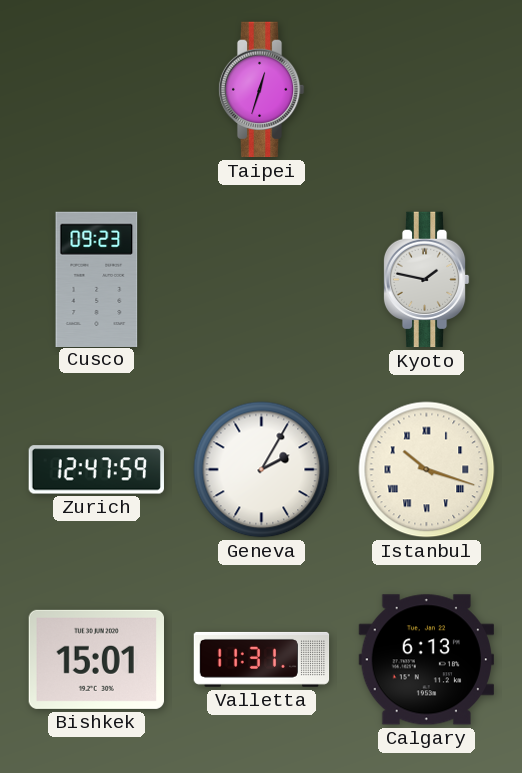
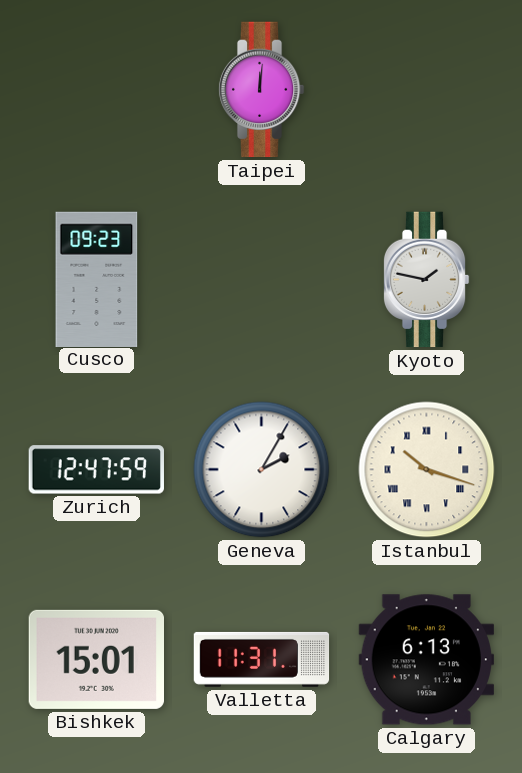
Taipei: 12:33 -> 12:01
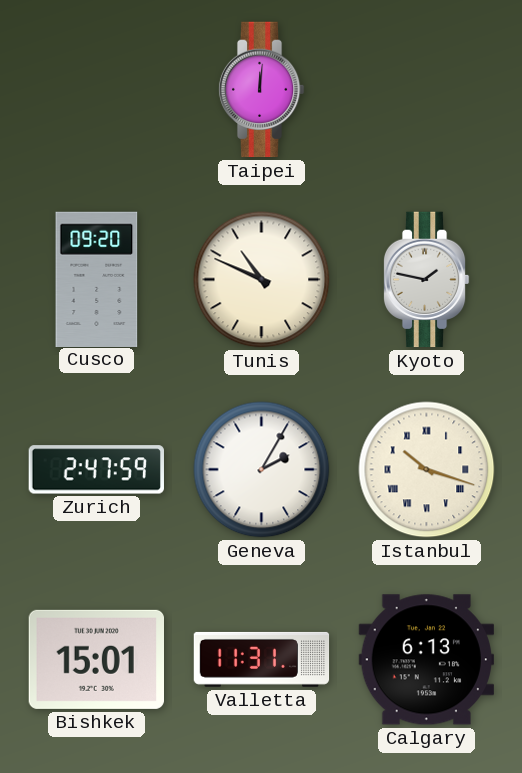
Cusco: 09:23 -> 09:20
Tunis: none -> 10:49
Zurich: 12:47 -> 2:47
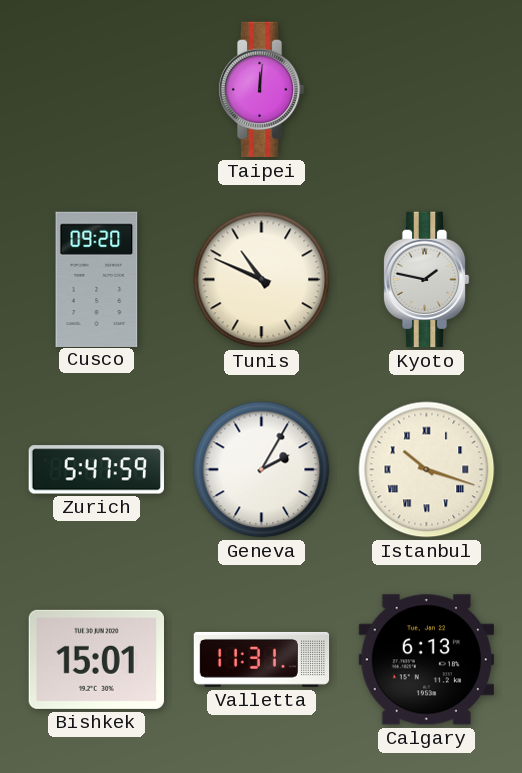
Zurich: 2:47 -> 5:47
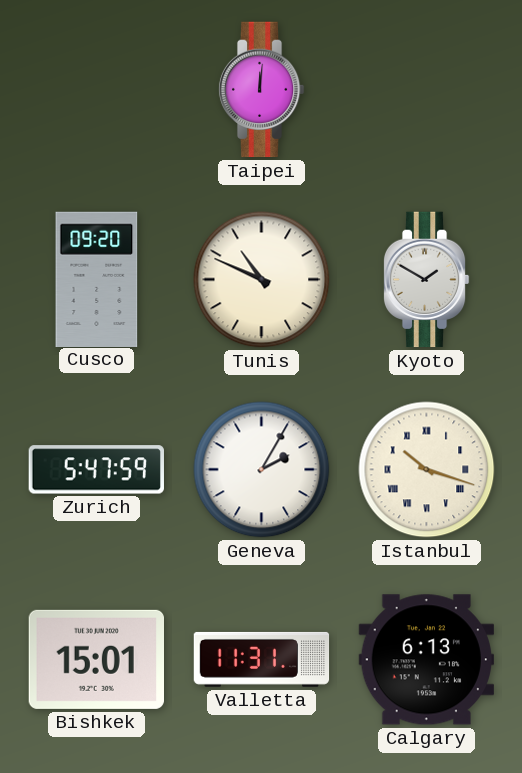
Kyoto: 1:47 -> 1:50
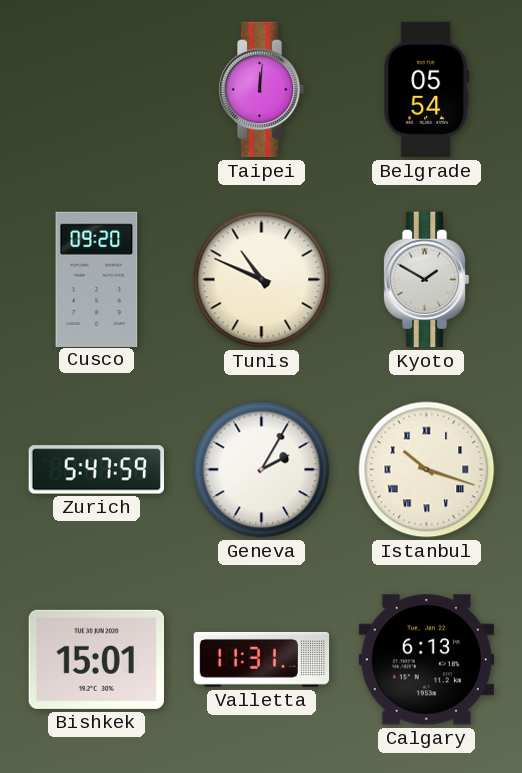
Belgrade: none -> 05:54
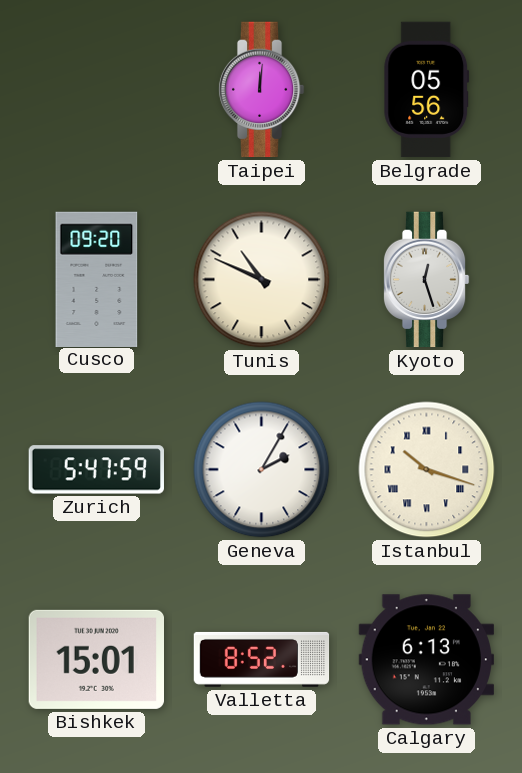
Belgrade: 05:54 -> 05:56
Kyoto: 1:50 -> 12:27
Valletta: 11:31 -> 8:52
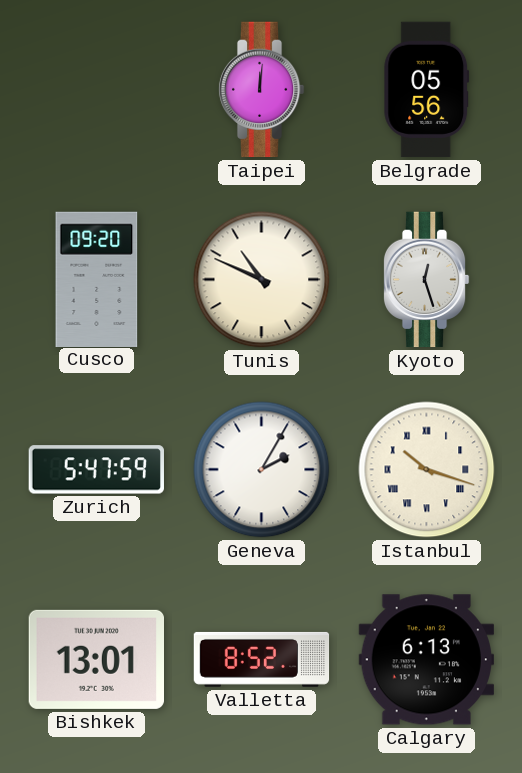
Bishkek: 15:01 -> 13:01
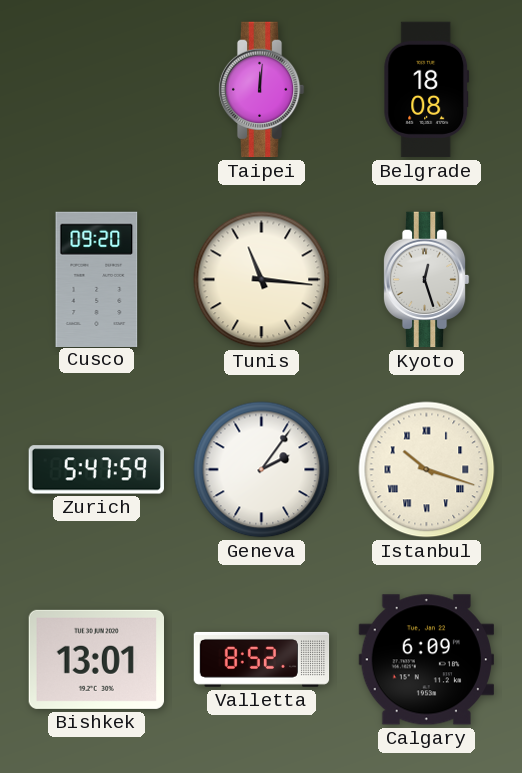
Belgrade: 05:56 -> 18:08
Tunis: 10:49 -> 11:16
Geneva: 2:05 -> 2:06
Calgary: 6:13 -> 6:09
